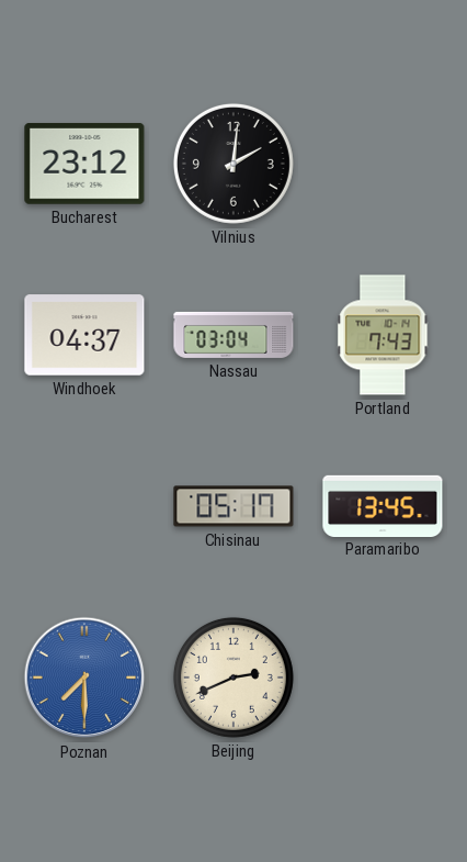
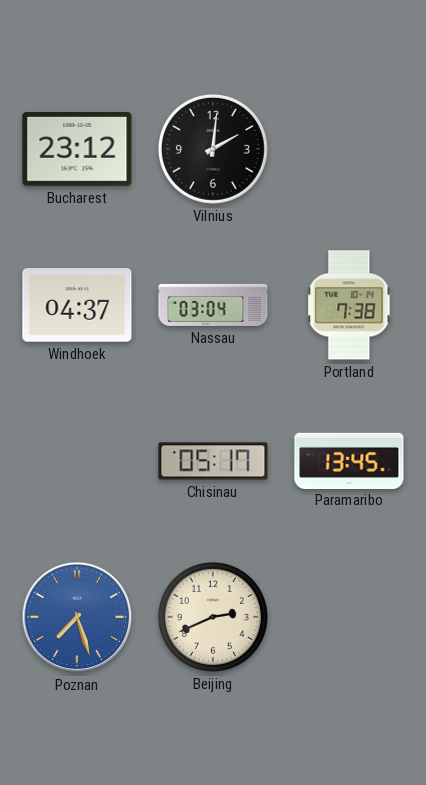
Portland: 7:43 -> 7:38
Poznan: 7:30 -> 7:27
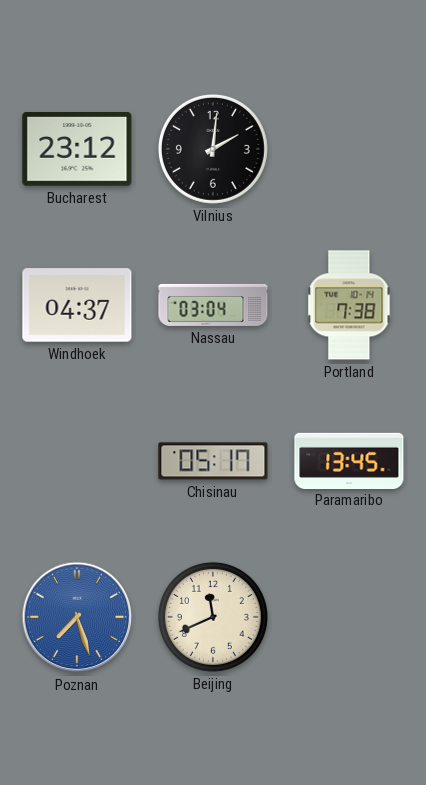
Beijing: 2:41 -> 11:41
